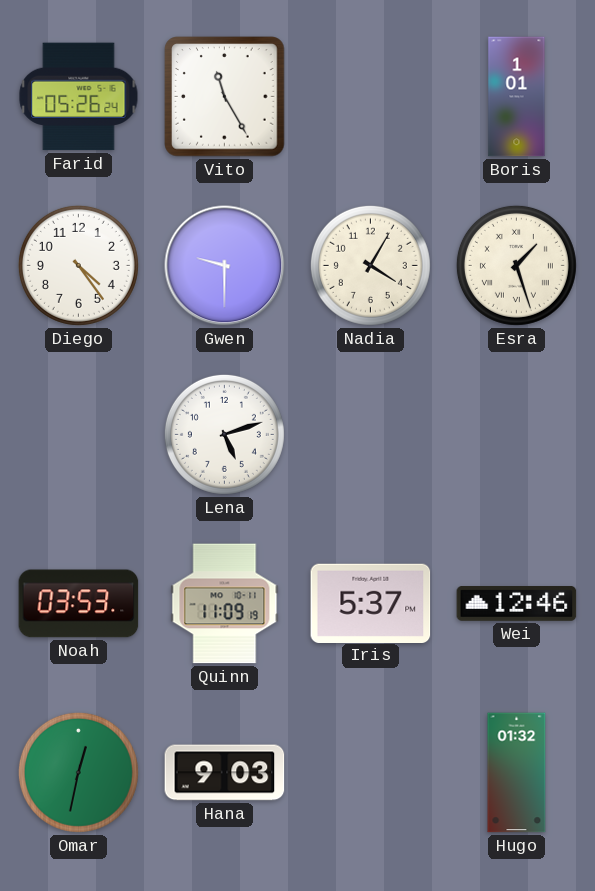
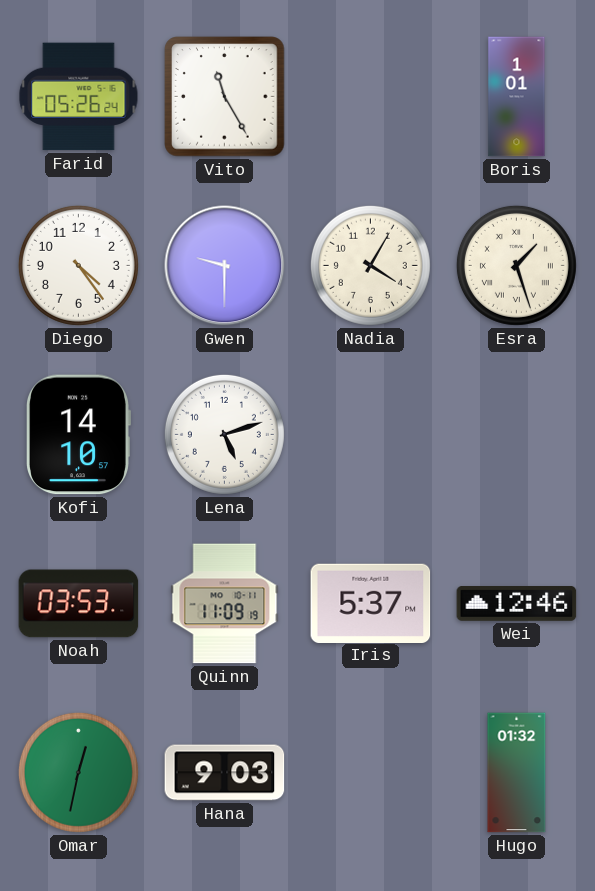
Kofi: none -> 14:10
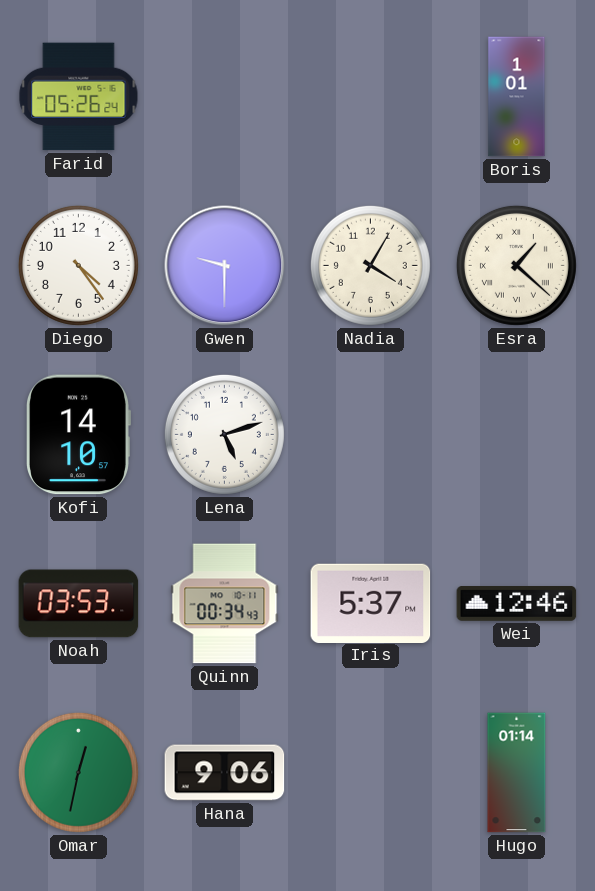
Vito: 11:25 -> none
Esra: 1:27 -> 1:22
Quinn: 11:09 -> 00:34
Hana: 9:03 -> 9:06
Hugo: 01:32 -> 01:14
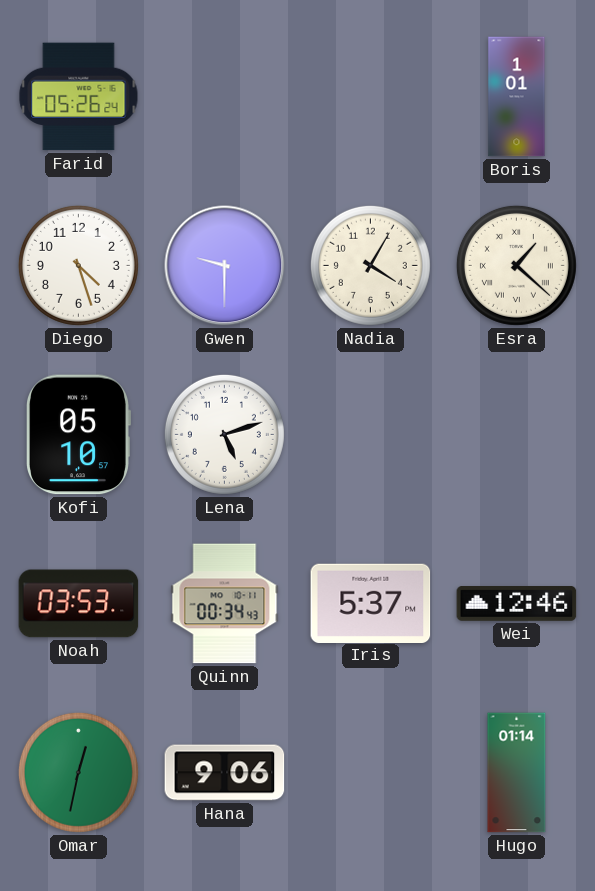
Diego: 4:24 -> 4:27
Kofi: 14:10 -> 05:10
